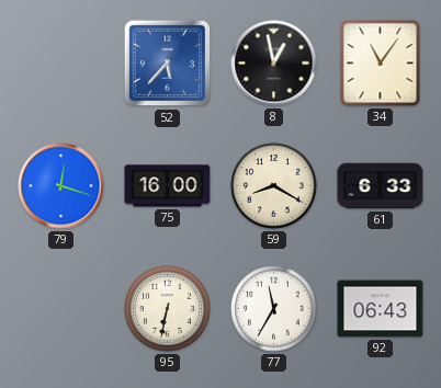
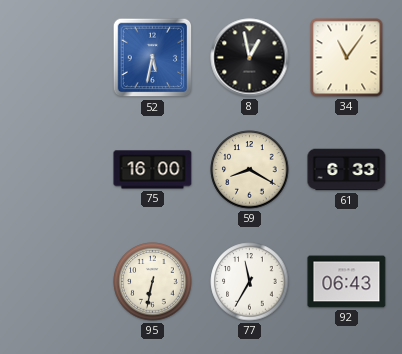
52: 5:37 -> 5:32
79: 12:18 -> none
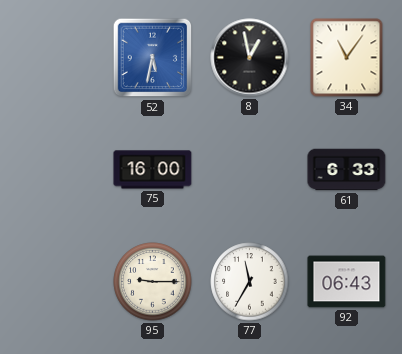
59: 8:20 -> none
95: 6:32 -> 9:15
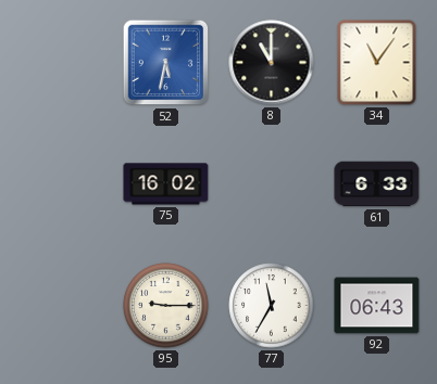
8: 12:58 -> 11:00
75: 16:00 -> 16:02
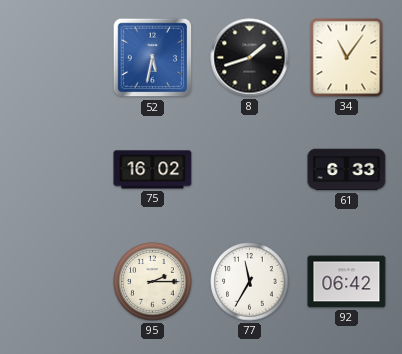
8: 11:00 -> 1:42
95: 9:15 -> 2:15
92: 06:43 -> 06:42
